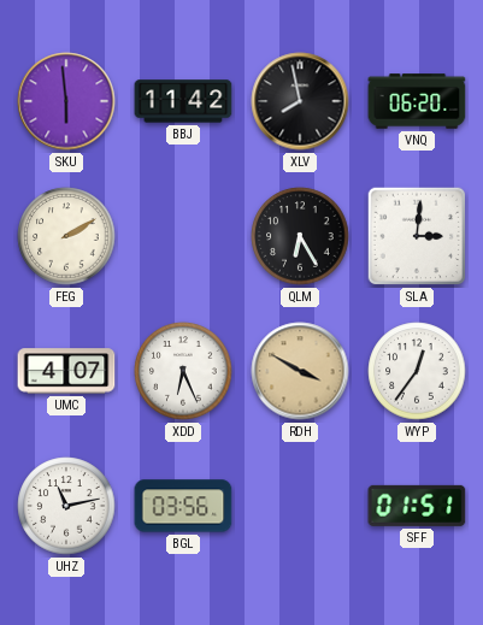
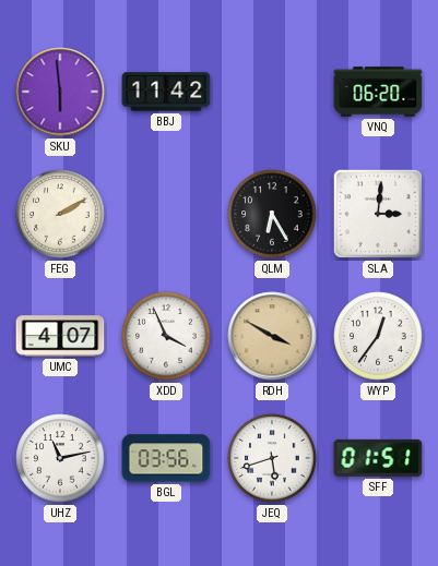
XLV: 7:58 -> none
XDD: 6:26 -> 3:56
JEQ: none -> 5:42
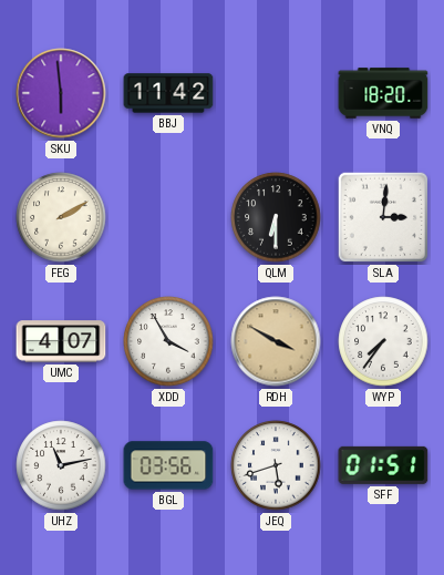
VNQ: 06:20 -> 18:20
QLM: 6:25 -> 6:30
XDD: 3:56 -> 3:55
WYP: 12:36 -> 7:36
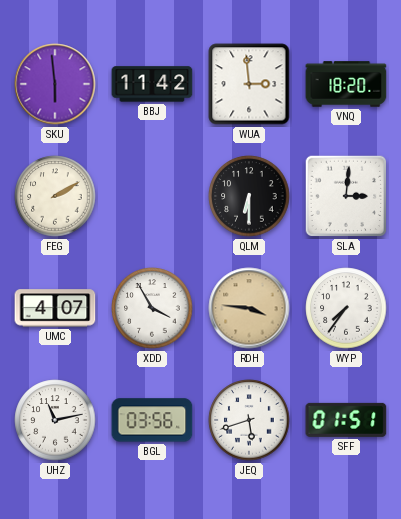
WUA: none -> 2:59
RDH: 3:50 -> 3:46
